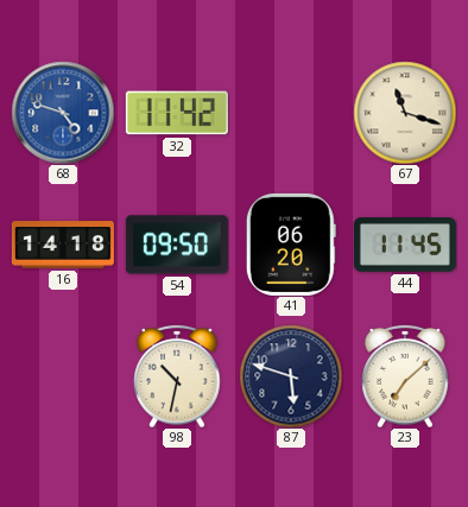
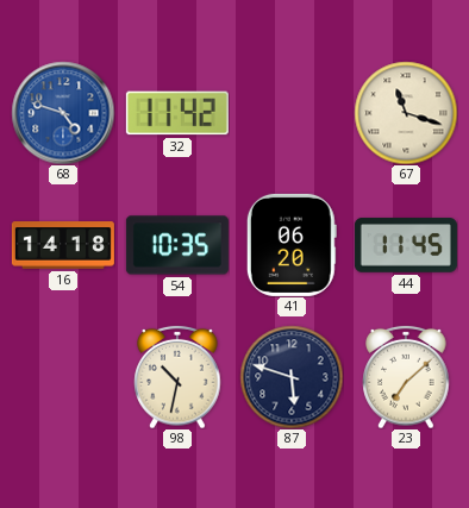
54: 09:50 -> 10:35
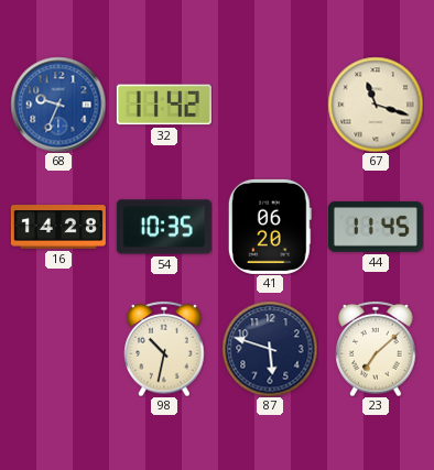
68: 4:48 -> 9:34
16: 14:18 -> 14:28
